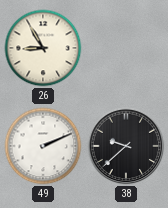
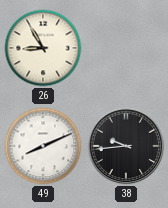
49: 2:11 -> 8:11
38: 9:38 -> 9:44
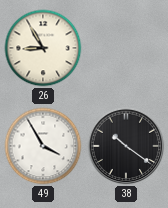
49: 8:11 -> 3:55
38: 9:44 -> 10:21
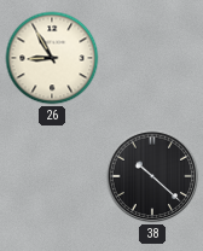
49: 3:55 -> none
38: 10:21 -> 10:22
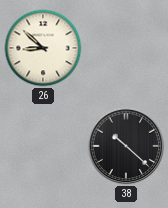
26: 8:55 -> 8:52
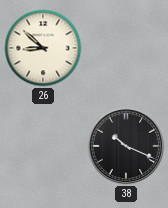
38: 10:22 -> 10:19
